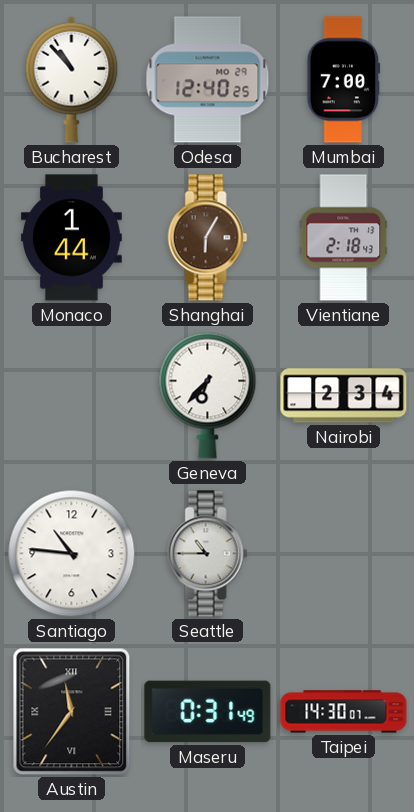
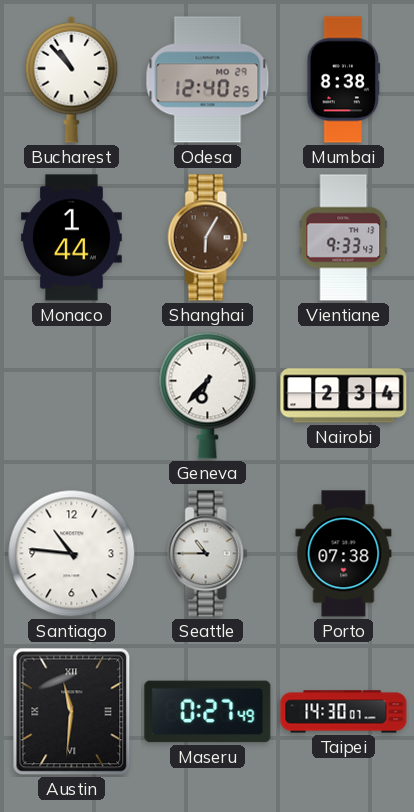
Mumbai: 7:00 -> 8:38
Vientiane: 2:18 -> 9:33
Porto: none -> 07:38
Austin: 11:36 -> 11:31
Maseru: 0:31 -> 0:27
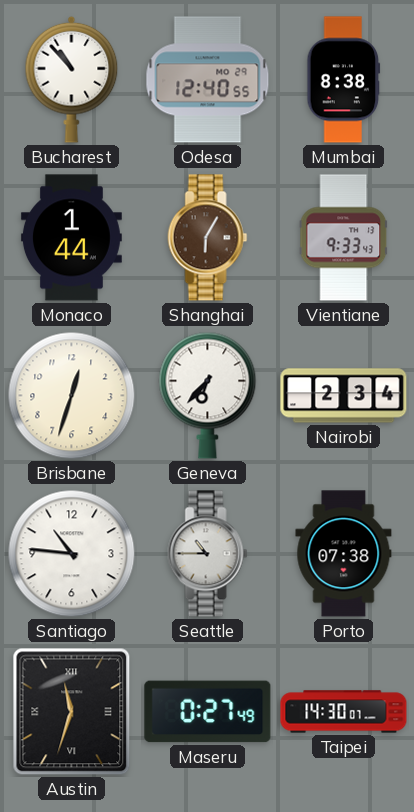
Odesa: 12:40:25 -> 12:40:55
Brisbane: none -> 12:33
Austin: 11:31 -> 11:33
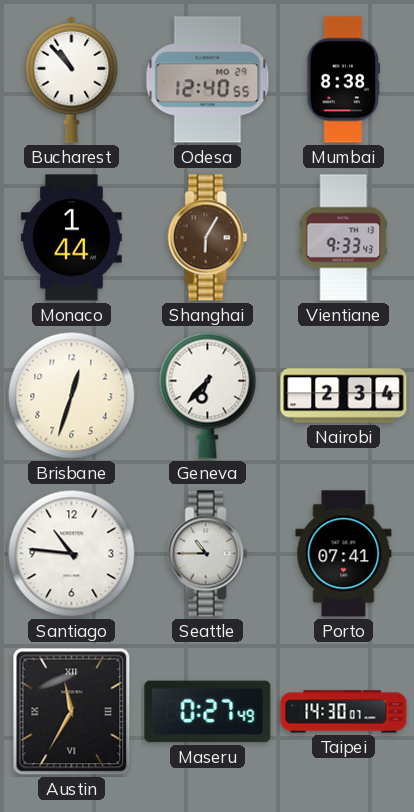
Porto: 07:38 -> 07:41
Austin: 11:33 -> 11:35
